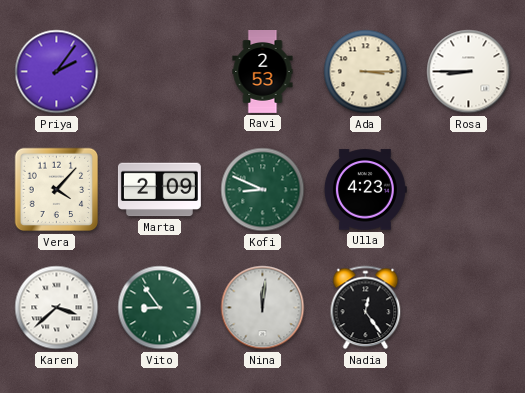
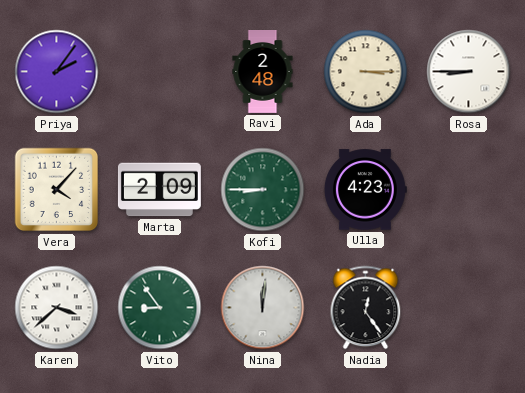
Ravi: 2:53 -> 2:48
Kofi: 8:49 -> 8:45
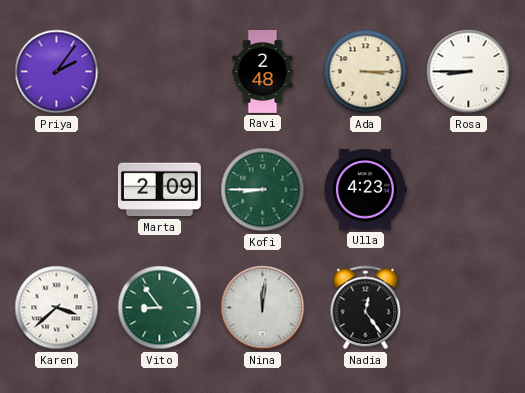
Vera: 4:07 -> none
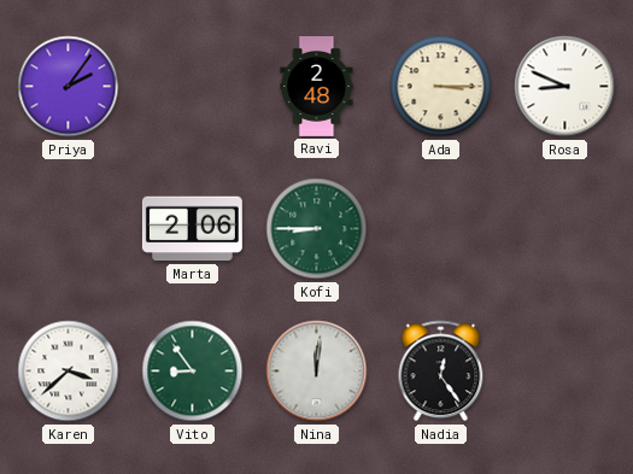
Rosa: 8:45 -> 8:49
Marta: 2:09 -> 2:06
Ulla: 4:23 -> none
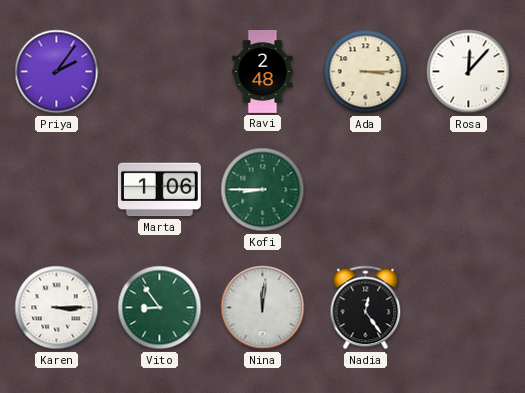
Rosa: 8:49 -> 12:07
Marta: 2:06 -> 1:06
Karen: 3:38 -> 3:15
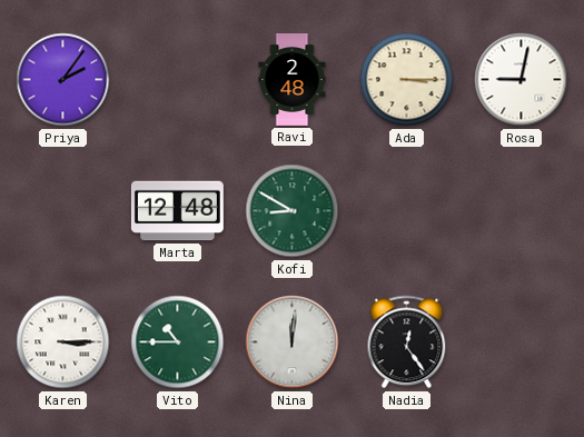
Rosa: 12:07 -> 9:02
Marta: 1:06 -> 12:48
Kofi: 8:45 -> 8:50
Vito: 8:54 -> 10:45
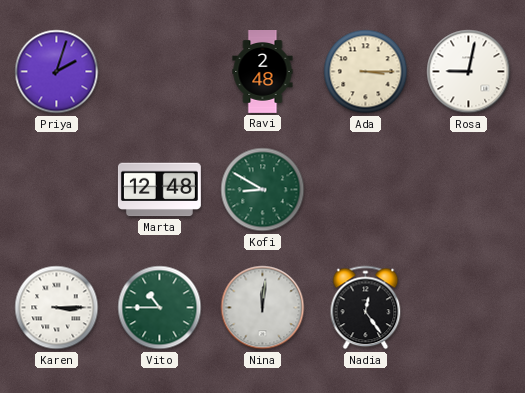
Priya: 2:06 -> 2:03
